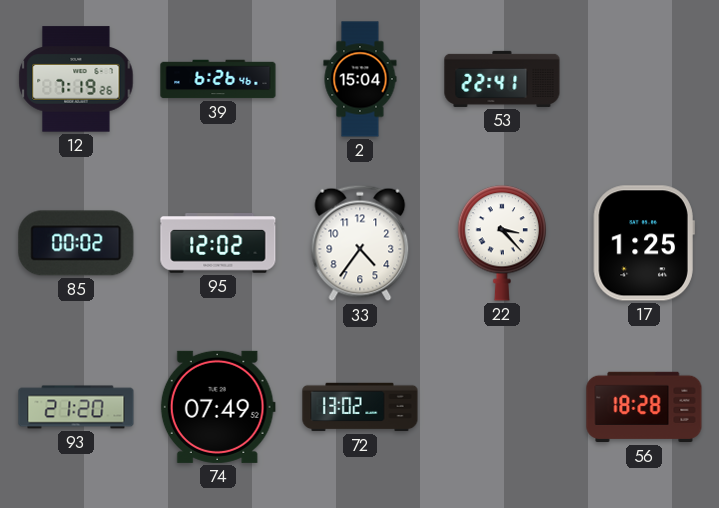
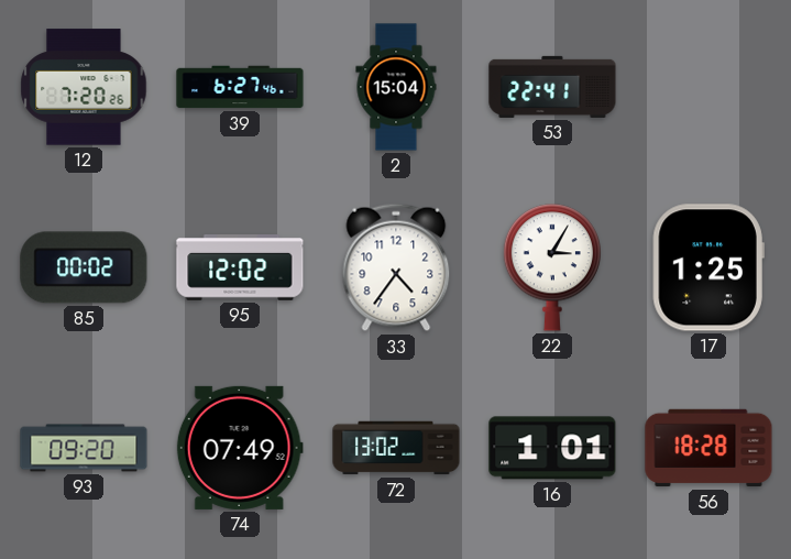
12: 7:19 -> 7:20
39: 6:26 -> 6:27
22: 3:23 -> 3:05
93: 21:20 -> 09:20
16: none -> 1:01
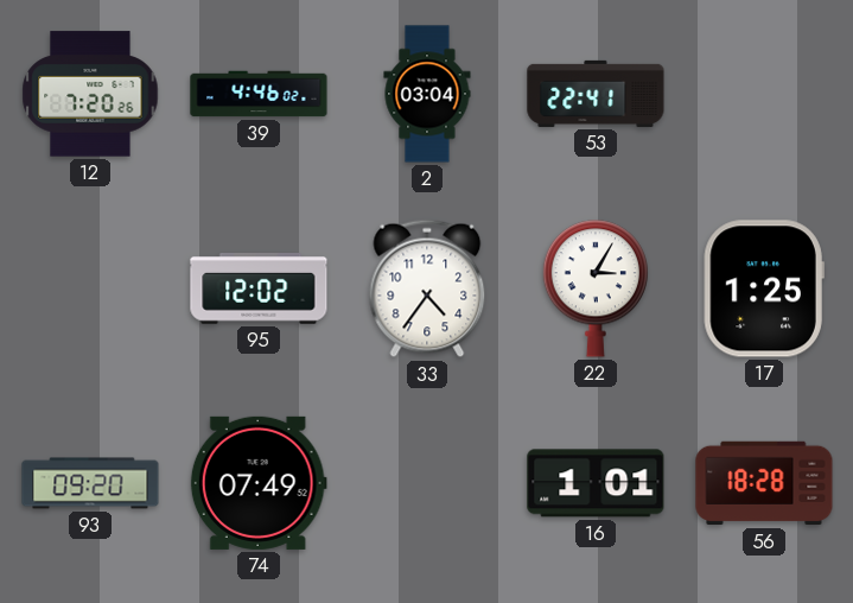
39: 6:27 -> 4:46
2: 15:04 -> 03:04
85: 00:02 -> none
72: 13:02 -> none
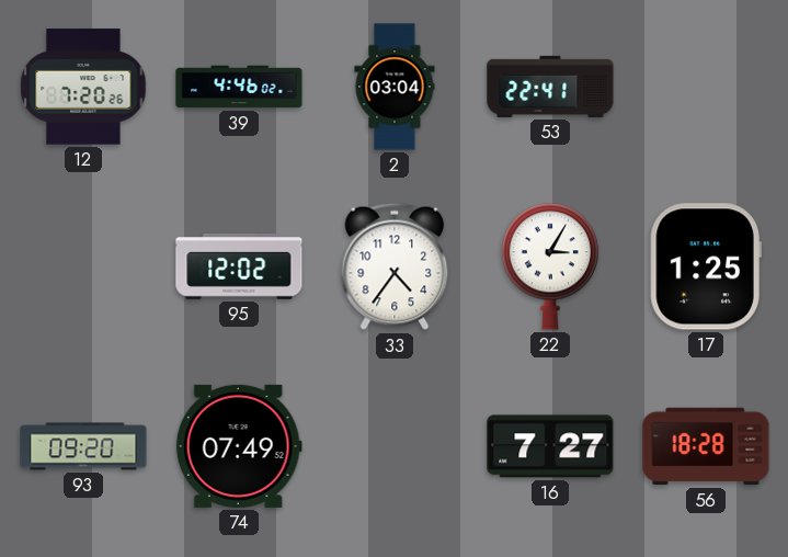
16: 1:01 -> 7:27
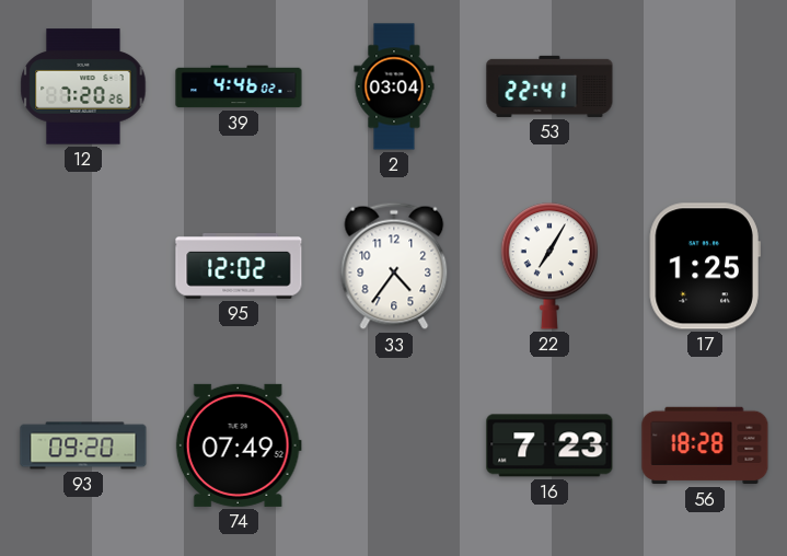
22: 3:05 -> 7:05
16: 7:27 -> 7:23
